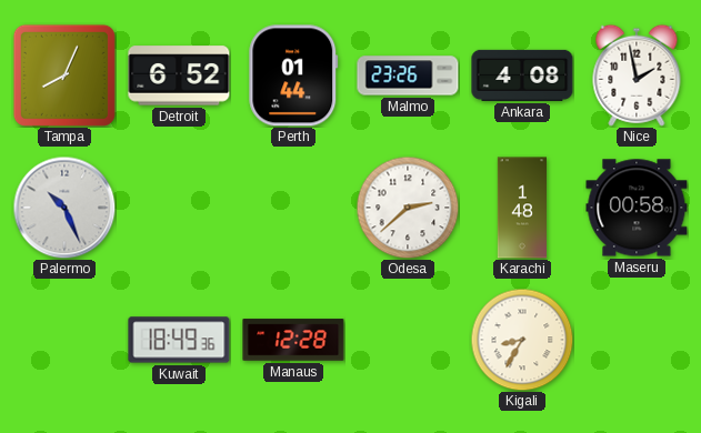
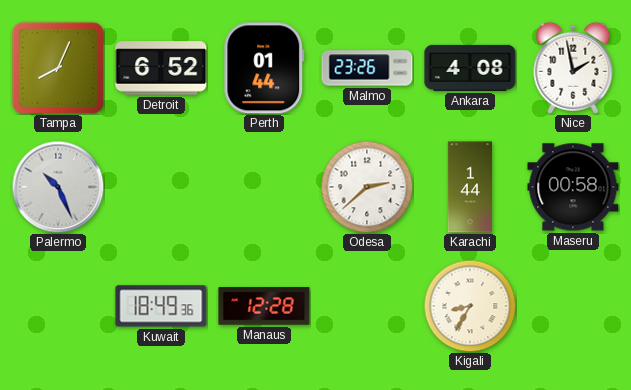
Karachi: 1:48 -> 1:44
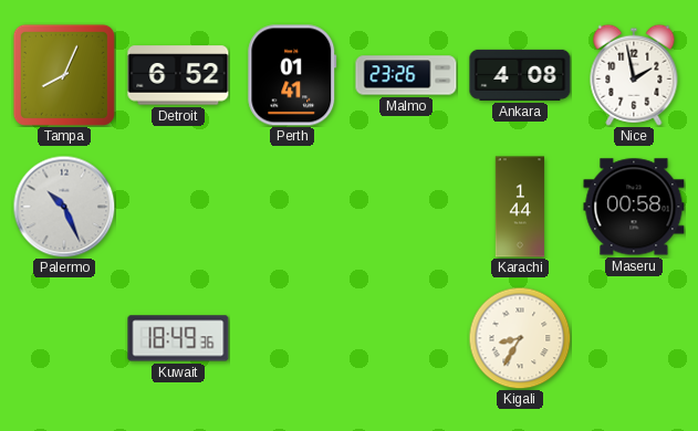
Perth: 01:44 -> 01:41
Odesa: 2:38 -> none
Manaus: 12:28 -> none
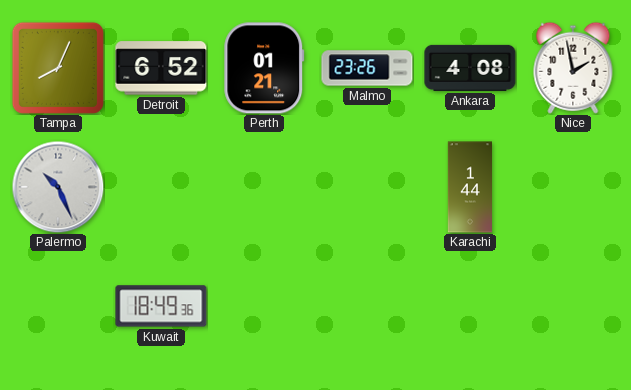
Perth: 01:41 -> 01:21
Maseru: 00:58 -> none
Kigali: 8:35 -> none
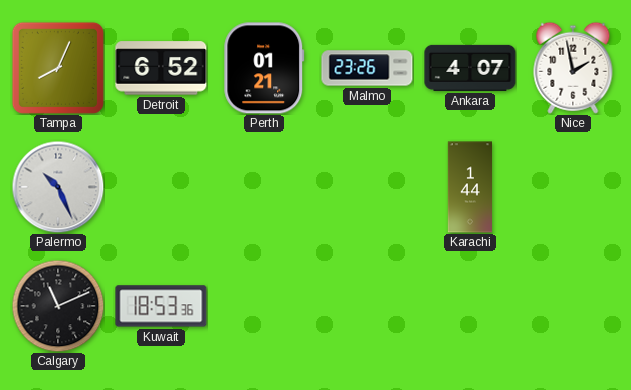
Ankara: 4:08 -> 4:07
Calgary: none -> 11:11
Kuwait: 18:49 -> 18:53
